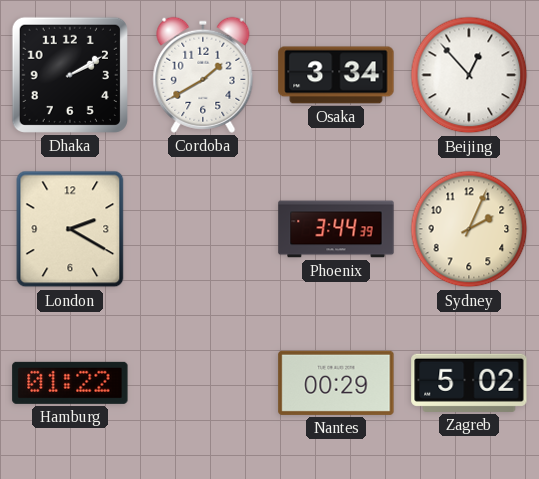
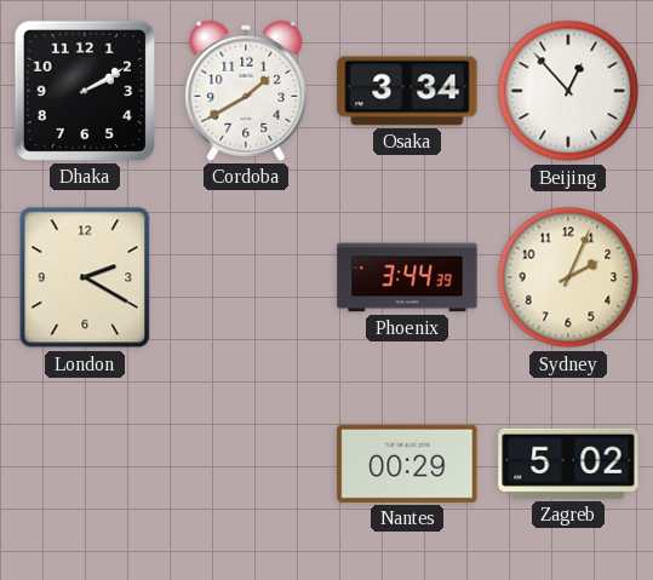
Hamburg: 01:22 -> none
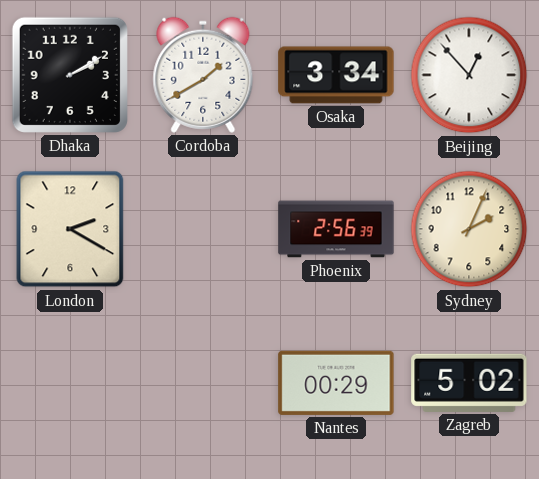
Phoenix: 3:44 -> 2:56
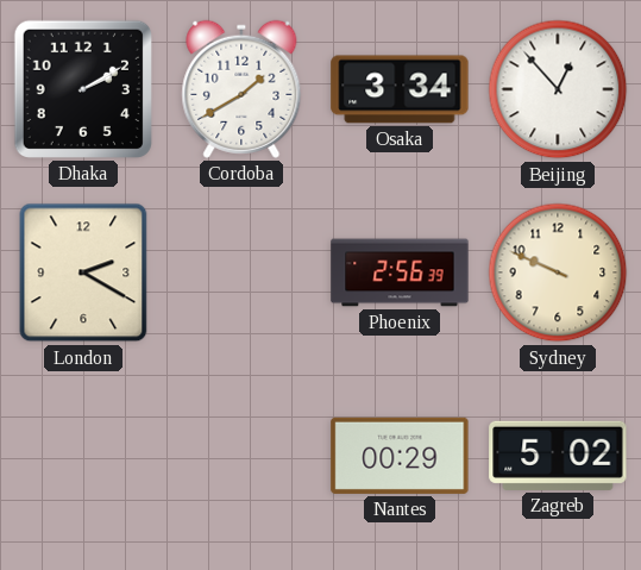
Sydney: 2:04 -> 9:49
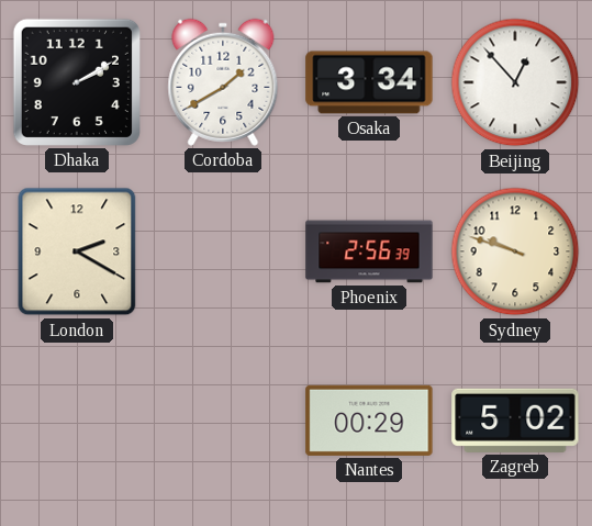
Sydney: 9:49 -> 9:48
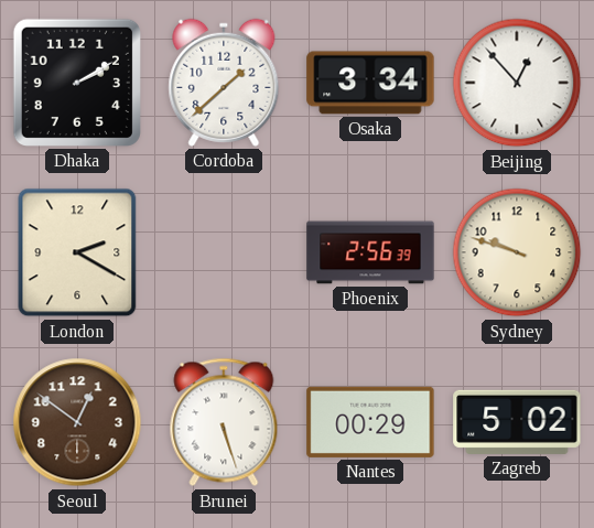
Cordoba: 1:40 -> 1:38
Seoul: none -> 12:51
Brunei: none -> 5:27
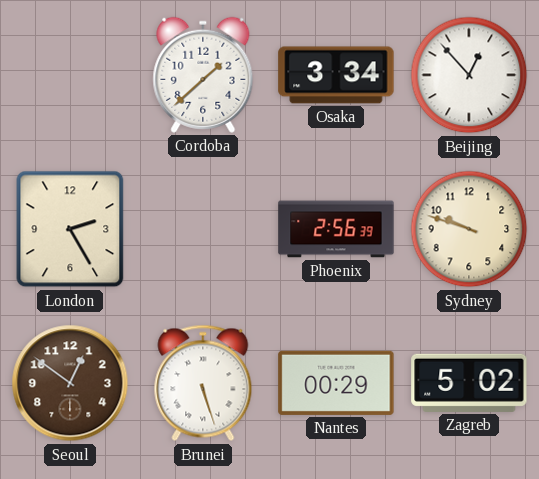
Dhaka: 2:10 -> none
London: 2:20 -> 2:25
